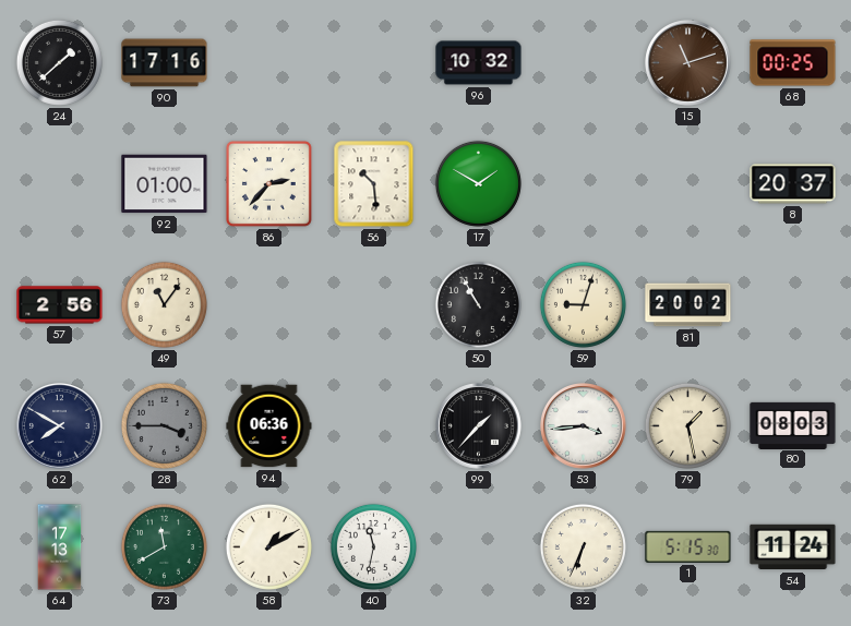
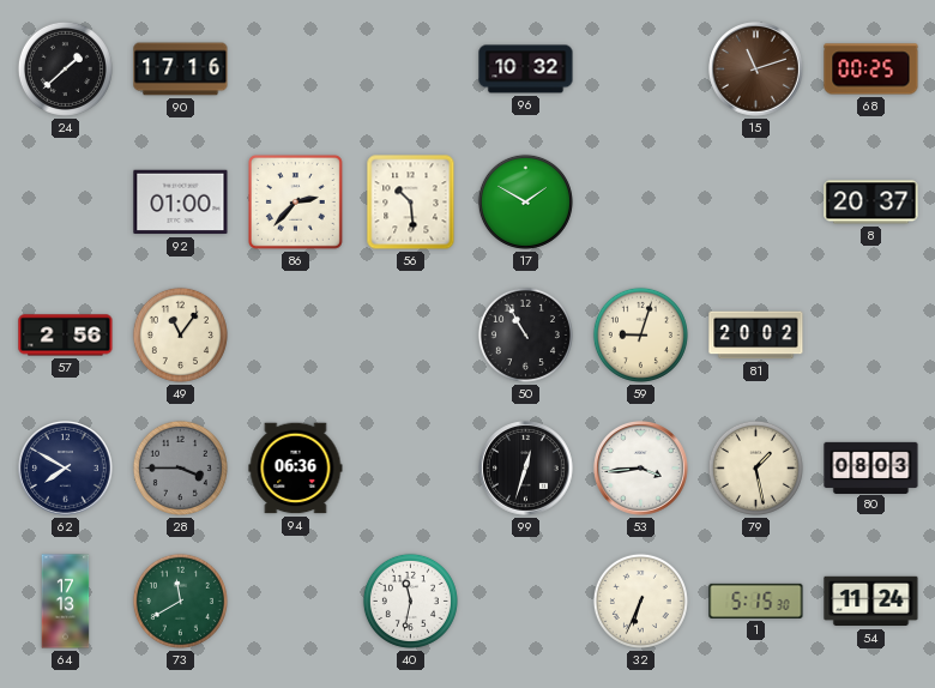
99: 1:37 -> 12:33
58: 1:10 -> none
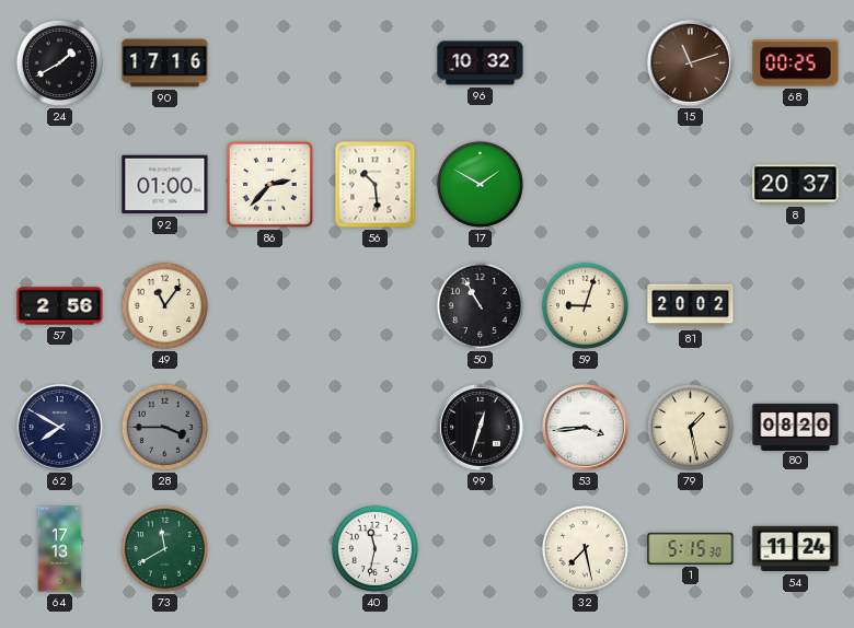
24: 1:38 -> 1:40
94: 06:36 -> none
80: 08:03 -> 08:20
32: 6:34 -> 7:28
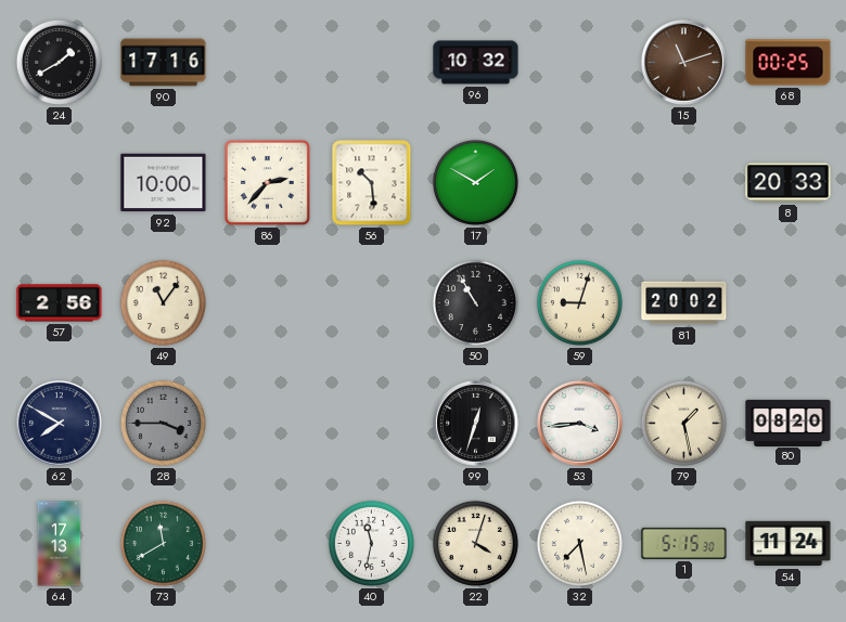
92: 01:00 -> 10:00
8: 20:37 -> 20:33
22: none -> 4:03
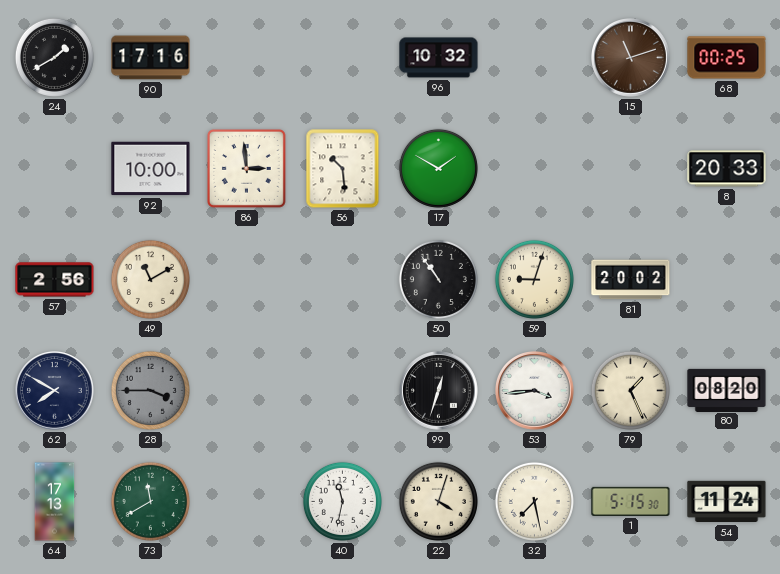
86: 2:37 -> 2:59
49: 11:06 -> 11:10
50: 10:55 -> 10:54
79: 1:28 -> 1:26
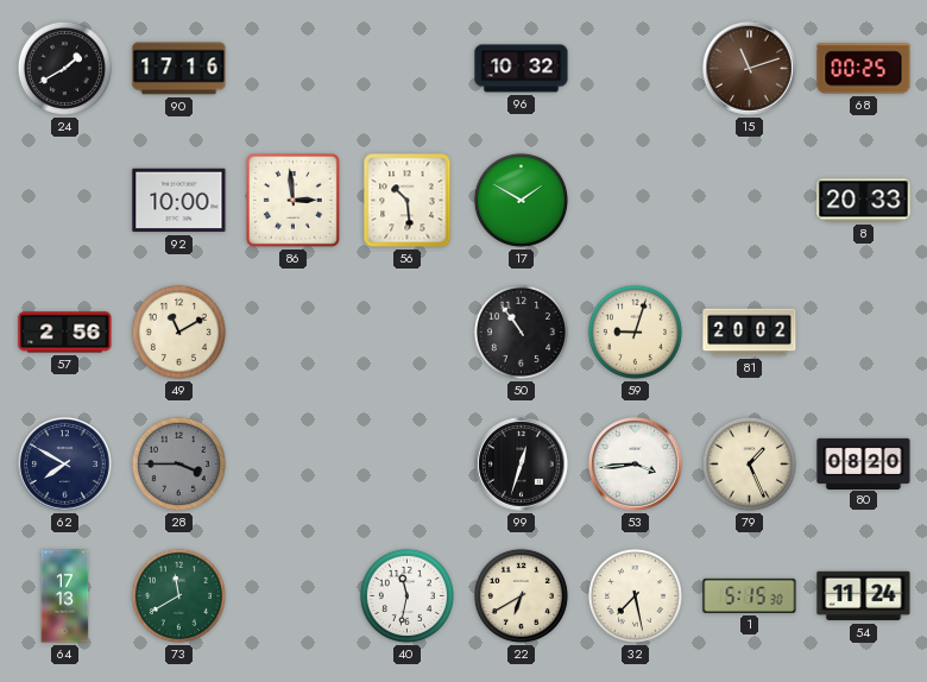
22: 4:03 -> 6:40
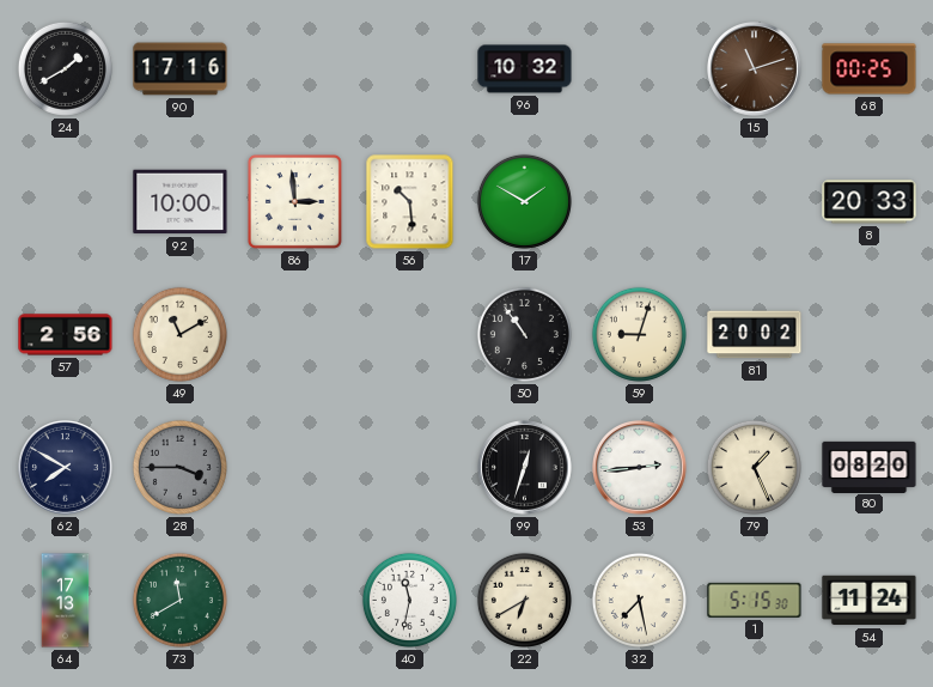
53: 3:44 -> 2:44
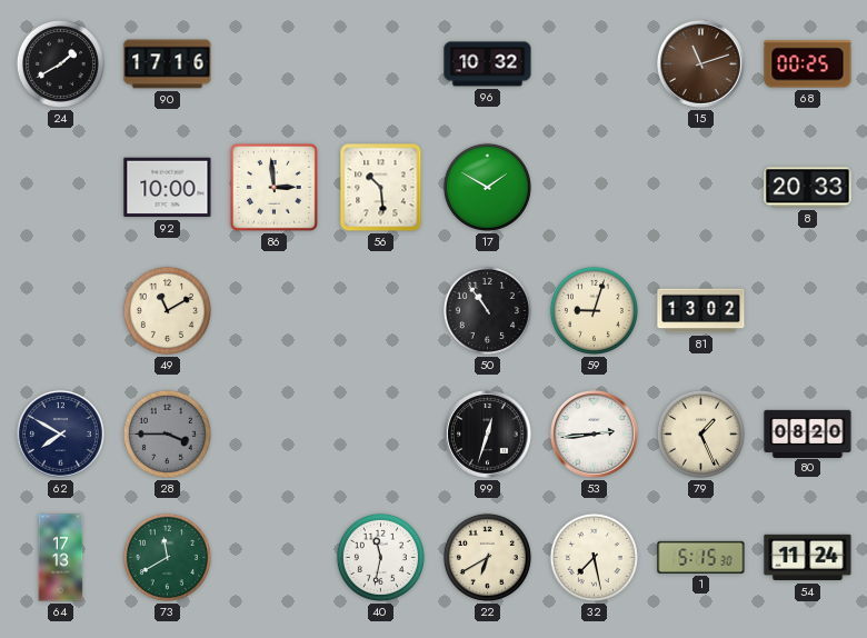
57: 2:56 -> none
81: 20:02 -> 13:02
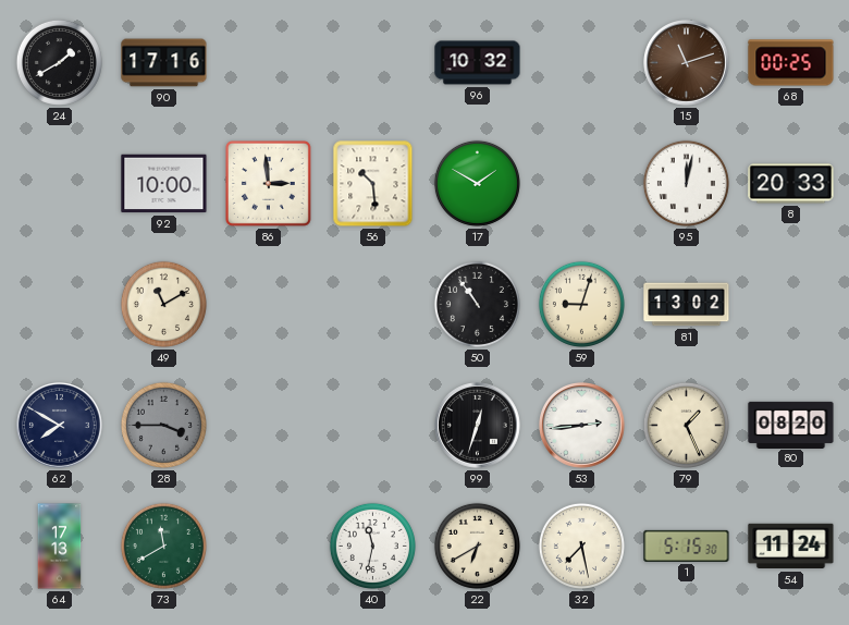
95: none -> 12:02
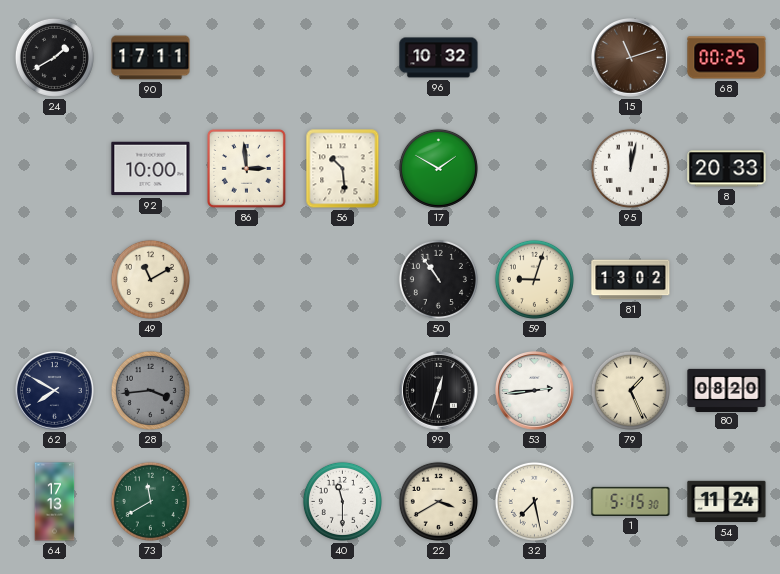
90: 17:16 -> 17:11
28: 3:45 -> 3:44
40: 11:32 -> 11:30
22: 6:40 -> 3:40
